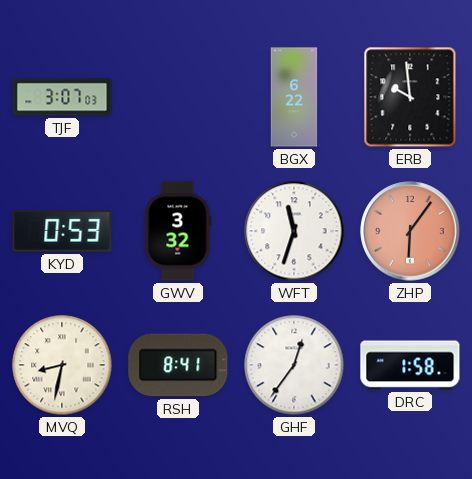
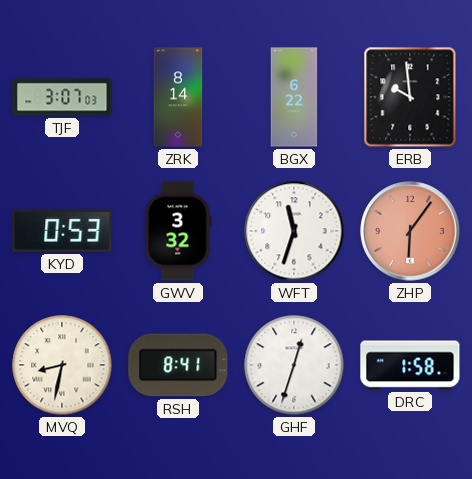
ZRK: none -> 8:14
GHF: 12:36 -> 12:33
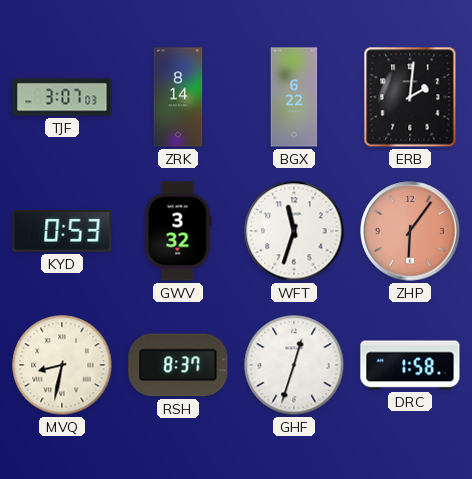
ERB: 9:59 -> 2:01
RSH: 8:41 -> 8:37
